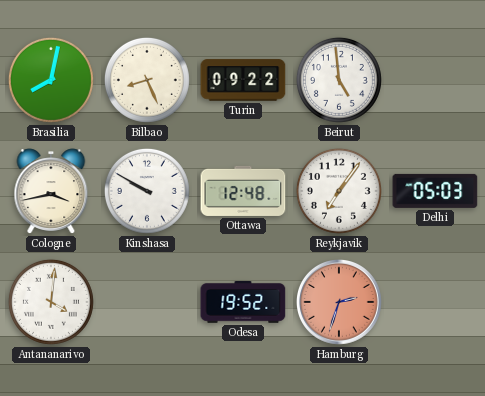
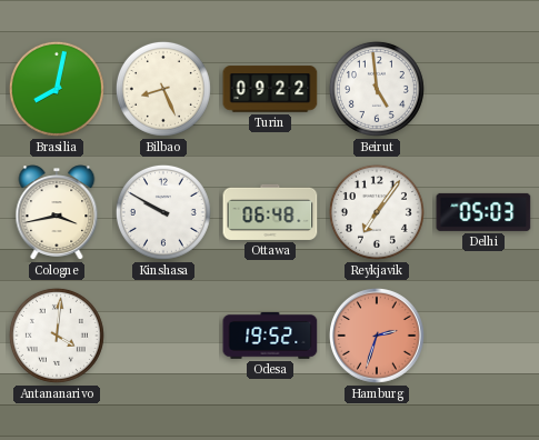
Ottawa: 12:48 -> 06:48
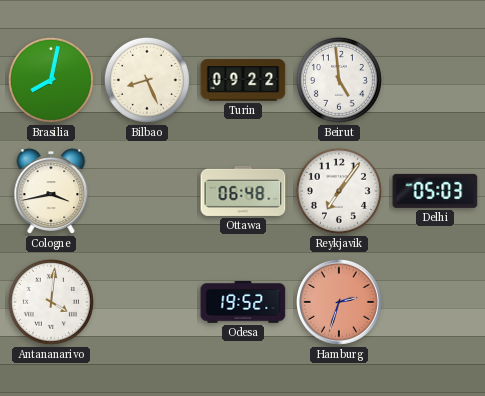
Kinshasa: 9:50 -> none
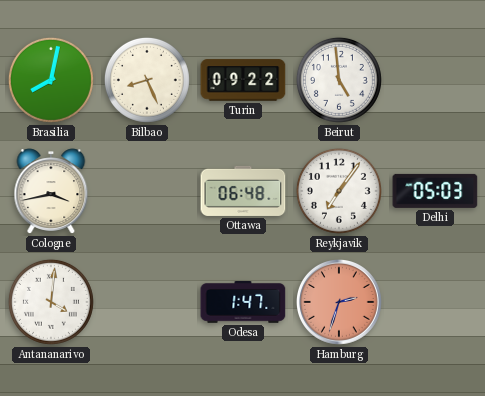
Odesa: 19:52 -> 1:47
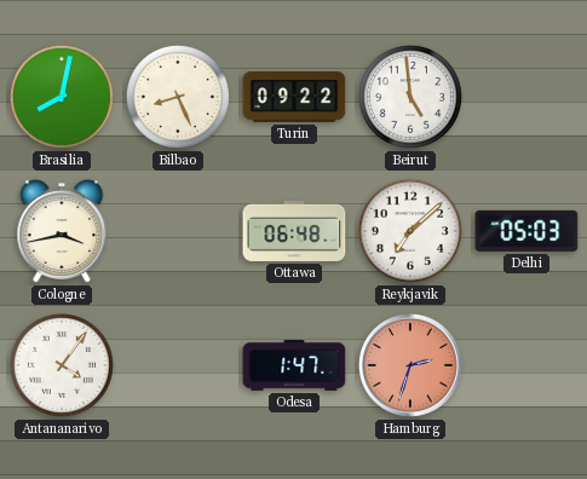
Reykjavik: 7:06 -> 7:08
Antananarivo: 4:01 -> 4:06
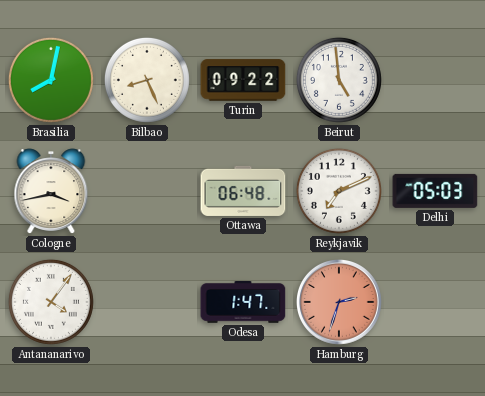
Reykjavik: 7:08 -> 7:11
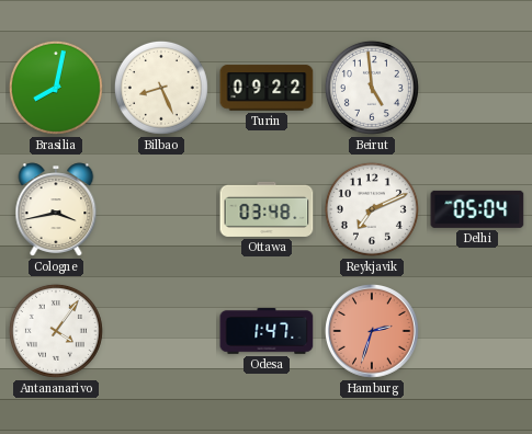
Ottawa: 06:48 -> 03:48
Delhi: 05:03 -> 05:04
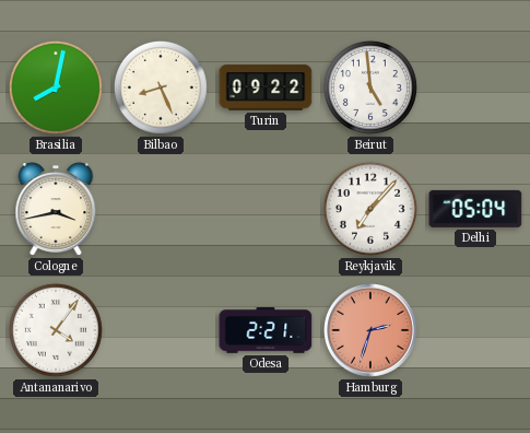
Ottawa: 03:48 -> none
Reykjavik: 7:11 -> 7:07
Odesa: 1:47 -> 2:21
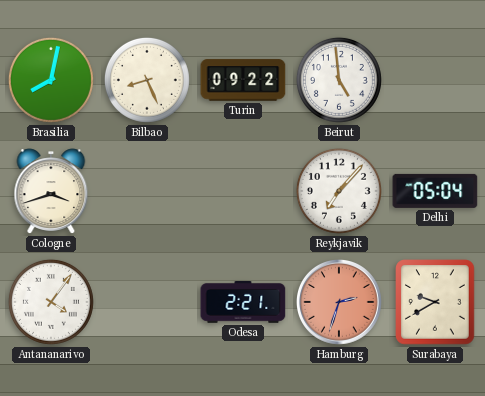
Cologne: 3:43 -> 3:42
Surabaya: none -> 9:40
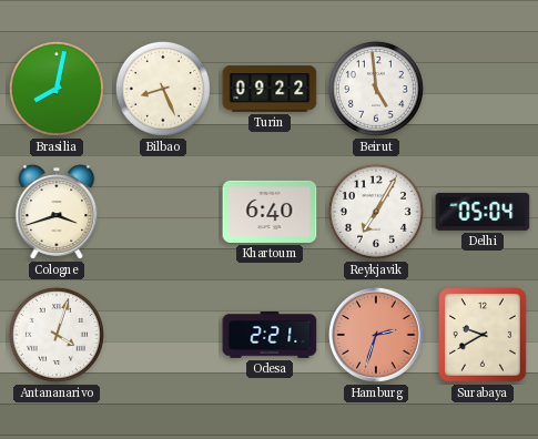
Khartoum: none -> 6:40
Reykjavik: 7:07 -> 7:05
Antananarivo: 4:06 -> 4:03
